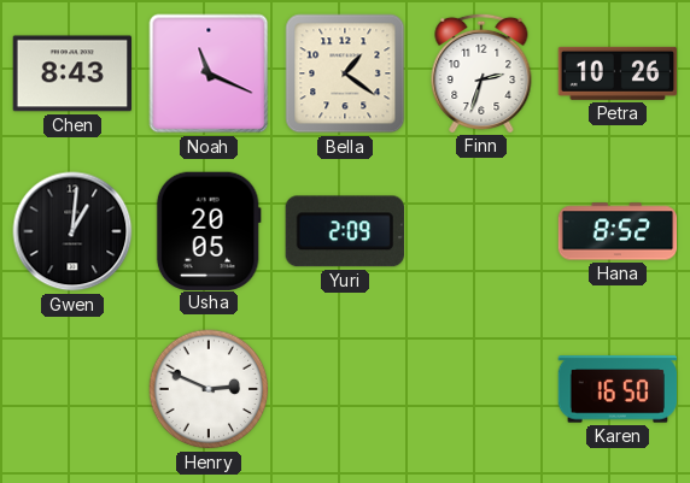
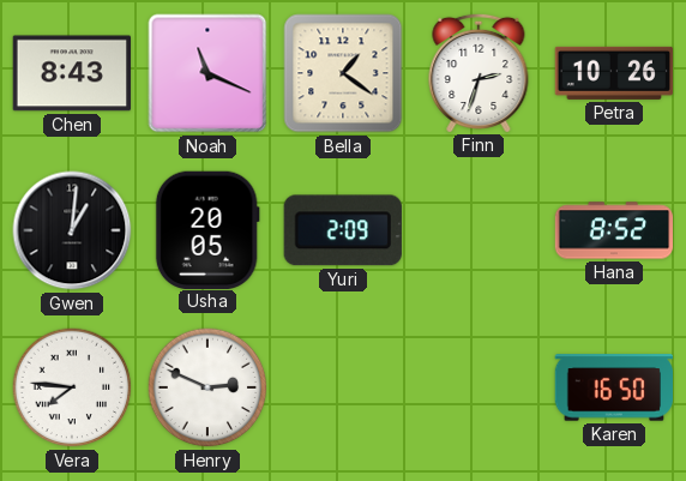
Vera: none -> 7:46
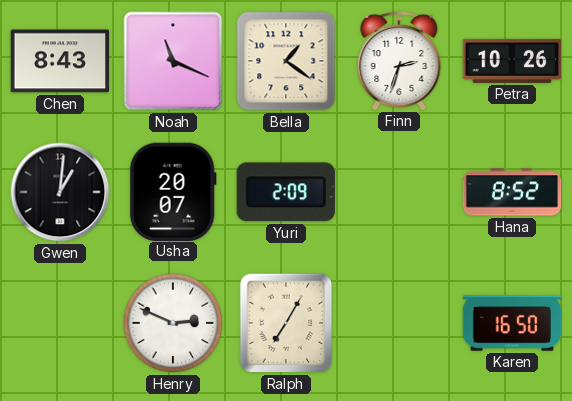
Usha: 20:05 -> 20:07
Vera: 7:46 -> none
Ralph: none -> 7:05
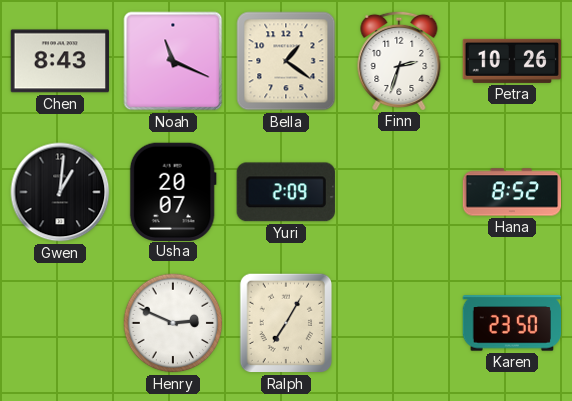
Karen: 16:50 -> 23:50
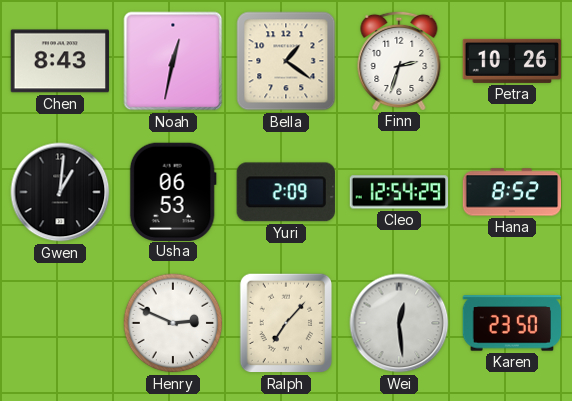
Noah: 11:19 -> 12:32
Usha: 20:07 -> 06:53
Cleo: none -> 12:54
Ralph: 7:05 -> 7:07
Wei: none -> 12:29
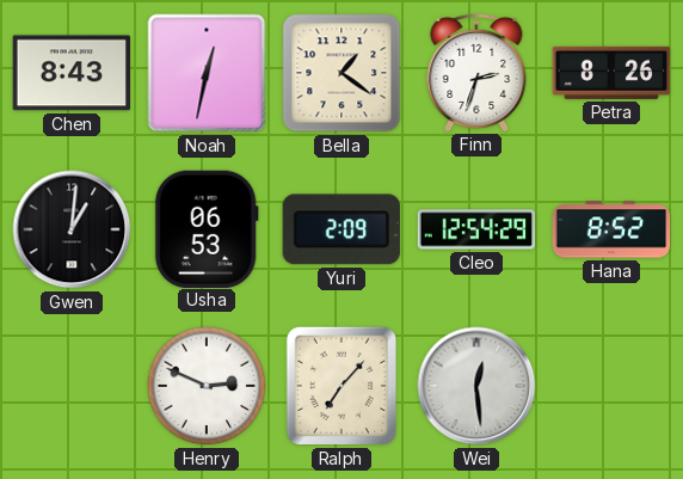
Petra: 10:26 -> 8:26
Karen: 23:50 -> none
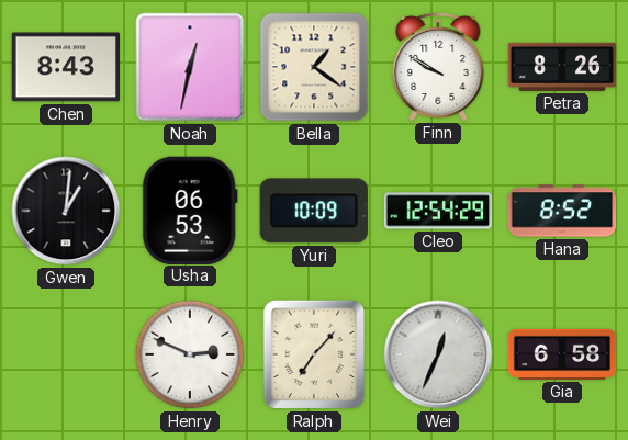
Finn: 2:33 -> 9:50
Yuri: 2:09 -> 10:09
Wei: 12:29 -> 12:34
Gia: none -> 6:58
